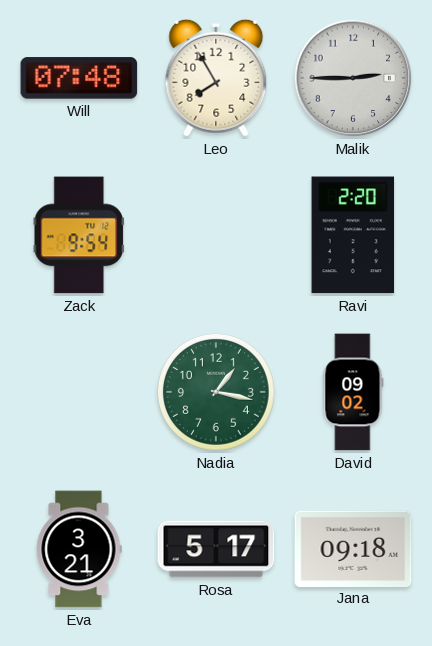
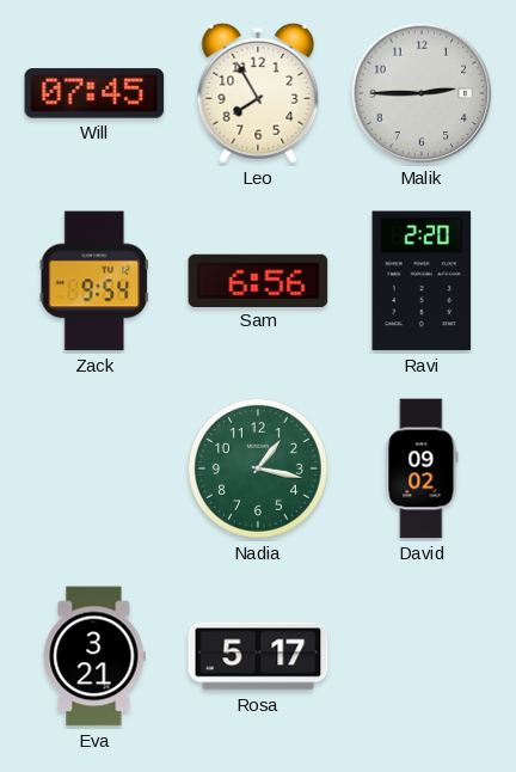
Will: 07:48 -> 07:45
Sam: none -> 6:56
Jana: 09:18 -> none
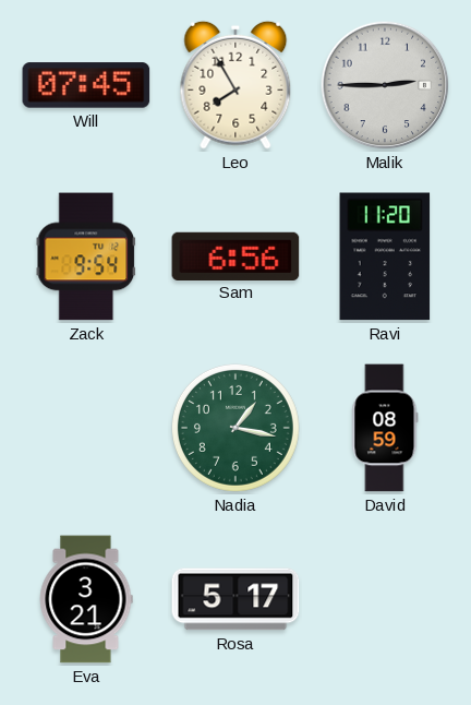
Ravi: 2:20 -> 11:20
David: 09:02 -> 08:59
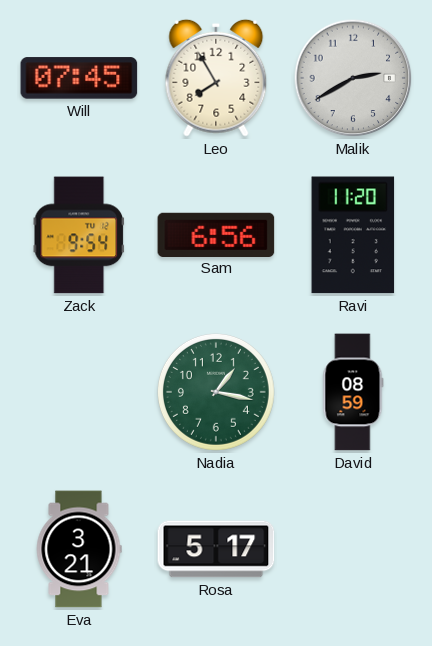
Malik: 2:45 -> 2:40
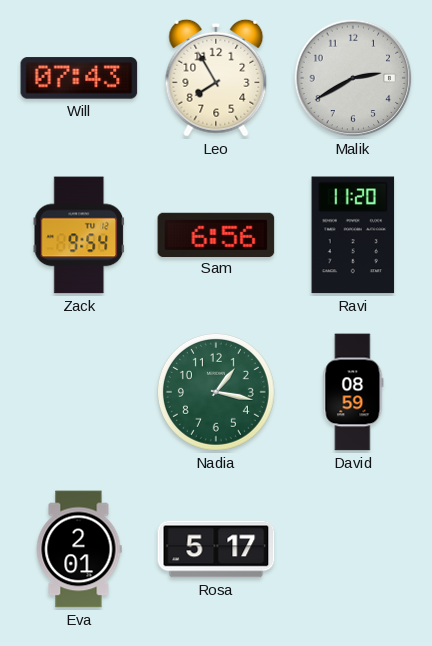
Will: 07:45 -> 07:43
Eva: 3:21 -> 2:01
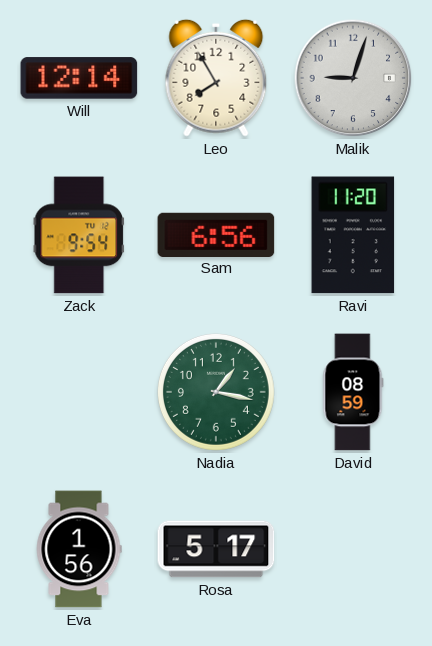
Will: 07:43 -> 12:14
Malik: 2:40 -> 9:03
Eva: 2:01 -> 1:56
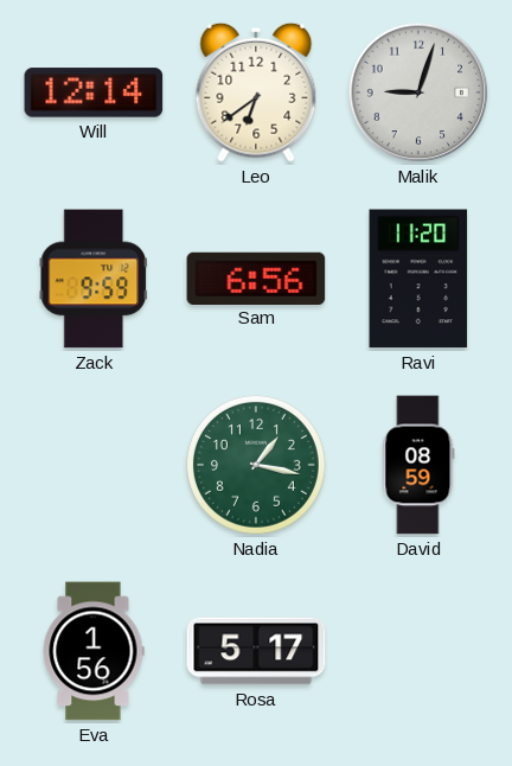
Leo: 7:55 -> 6:39
Zack: 9:54 -> 9:59
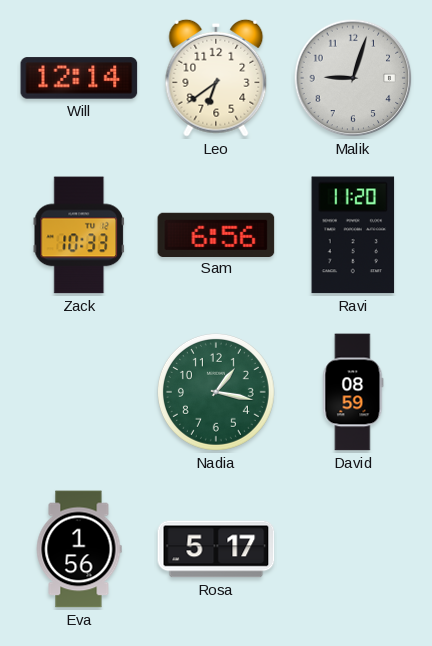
Zack: 9:59 -> 10:33
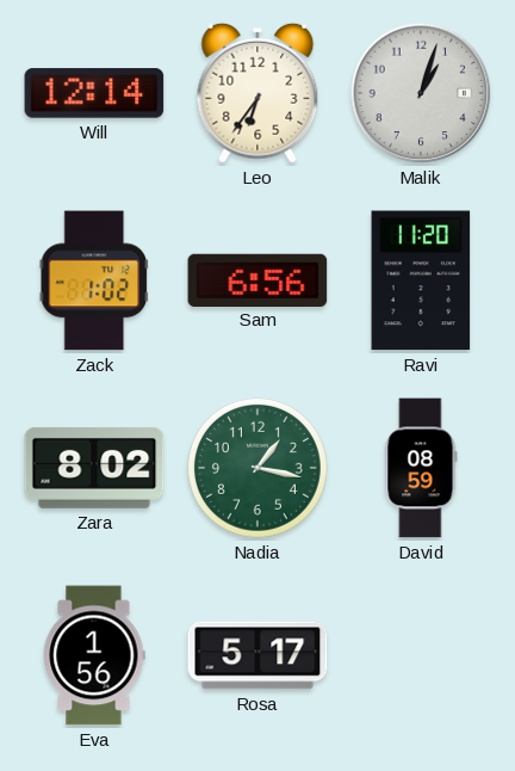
Leo: 6:39 -> 6:36
Malik: 9:03 -> 1:03
Zack: 10:33 -> 1:02
Zara: none -> 8:02
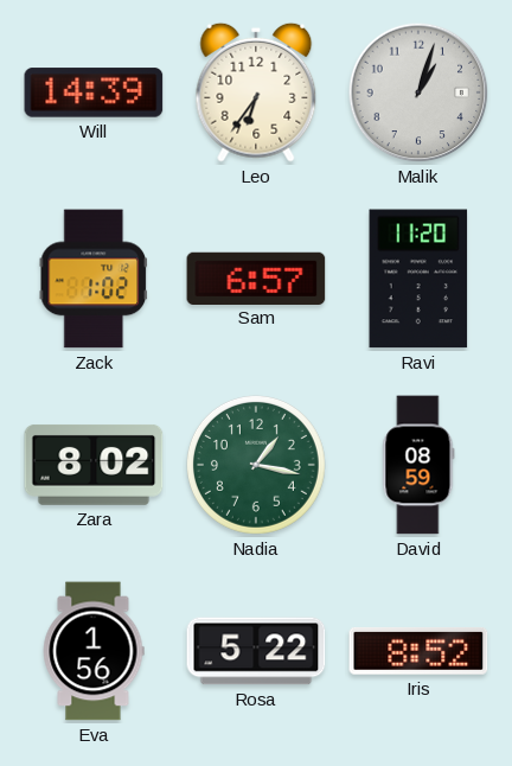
Will: 12:14 -> 14:39
Sam: 6:56 -> 6:57
Rosa: 5:17 -> 5:22
Iris: none -> 8:52
